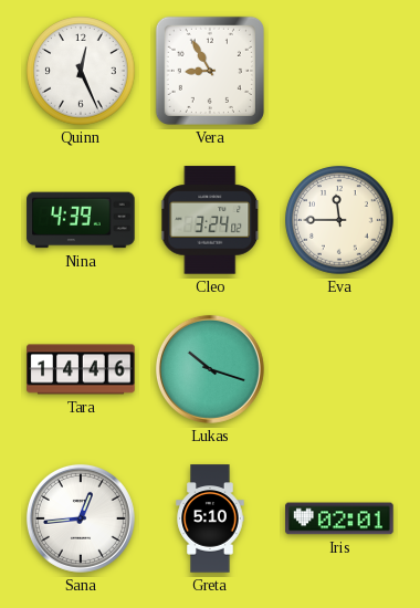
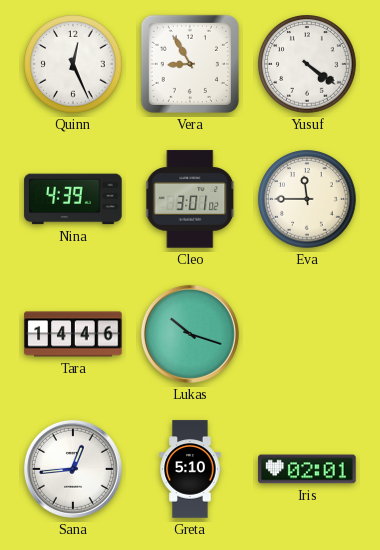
Yusuf: none -> 4:21
Cleo: 3:24 -> 3:01
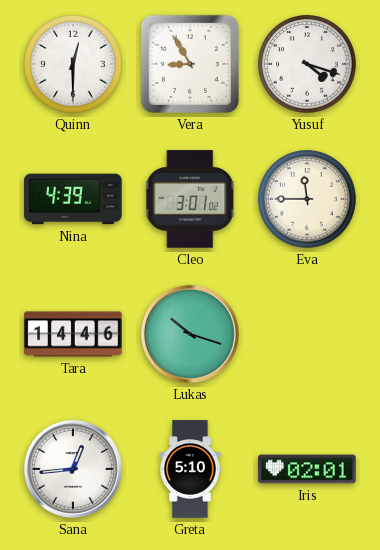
Quinn: 12:26 -> 12:30
Yusuf: 4:21 -> 4:18
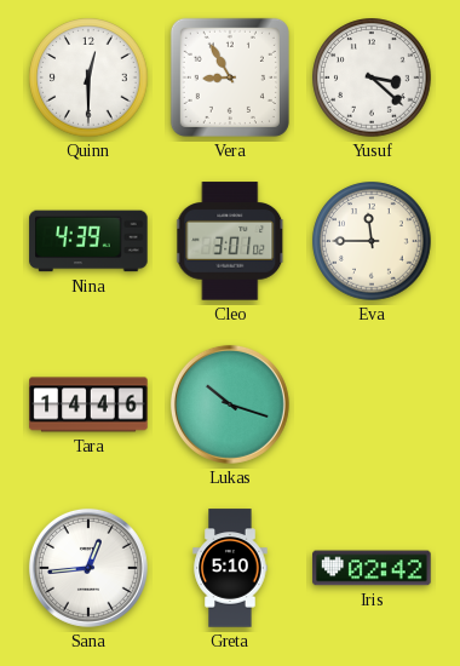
Yusuf: 4:18 -> 3:22
Iris: 02:01 -> 02:42
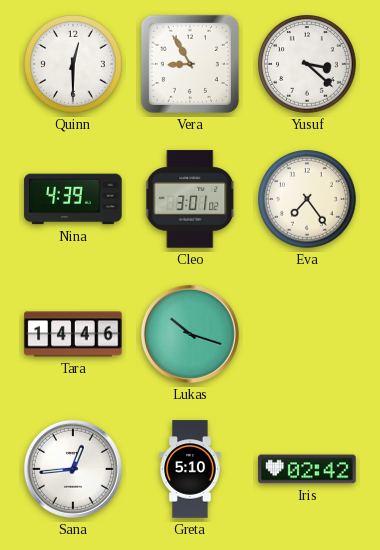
Eva: 11:45 -> 7:24
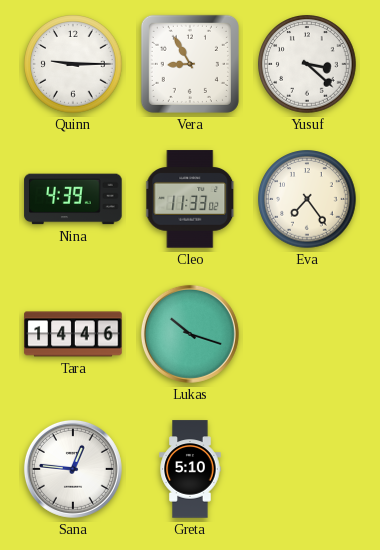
Quinn: 12:30 -> 9:15
Cleo: 3:01 -> 11:33
Sana: 12:44 -> 12:46
Iris: 02:42 -> none
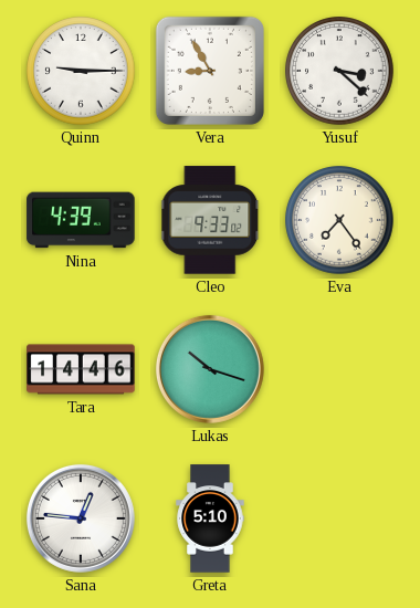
Cleo: 11:33 -> 9:33
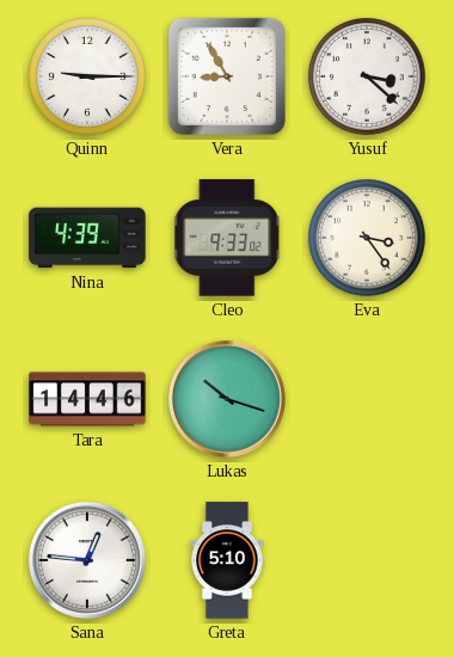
Eva: 7:24 -> 3:24
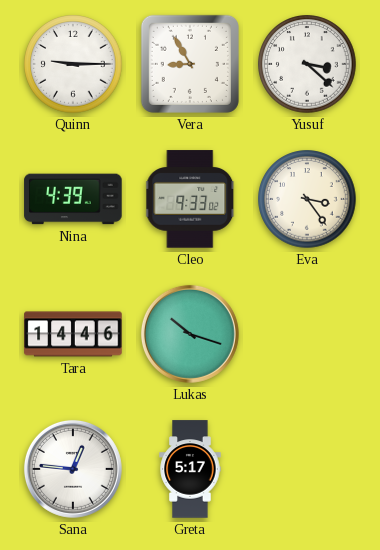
Greta: 5:10 -> 5:17
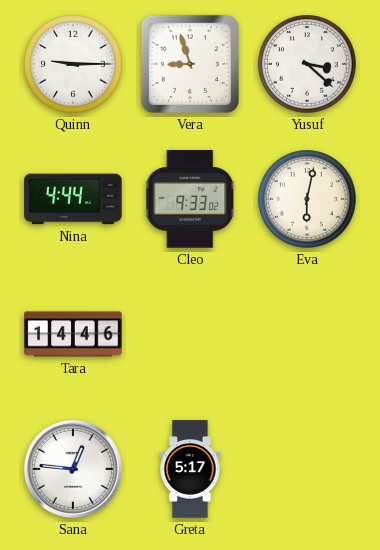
Vera: 8:55 -> 8:57
Nina: 4:39 -> 4:44
Eva: 3:24 -> 6:02
Lukas: 10:18 -> none
